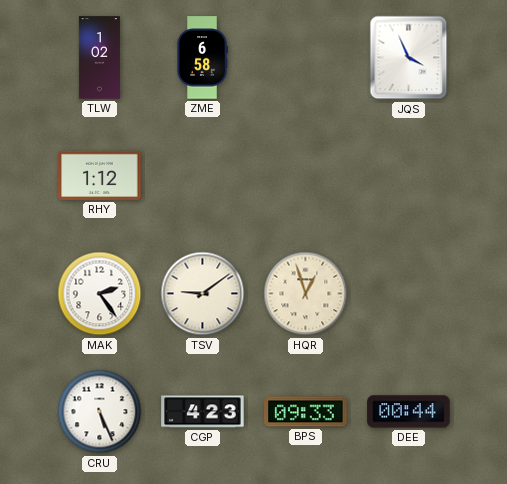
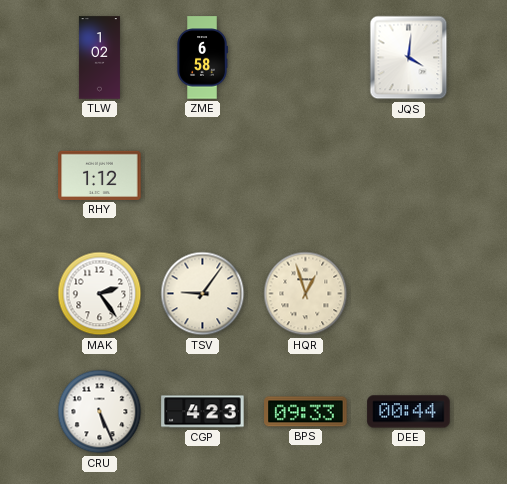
JQS: 3:56 -> 4:01
TSV: 9:09 -> 9:06
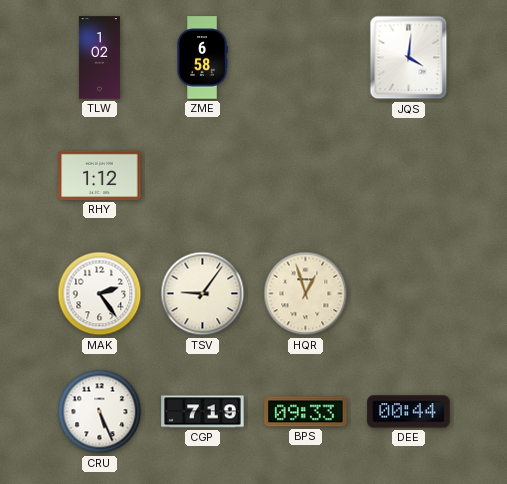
CGP: 4:23 -> 7:19
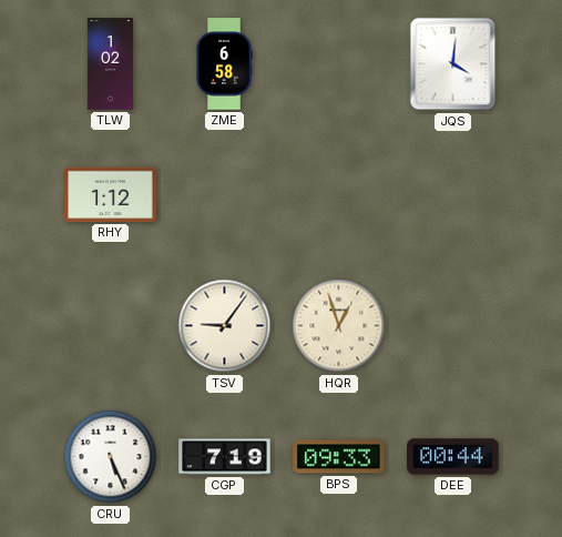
MAK: 2:24 -> none
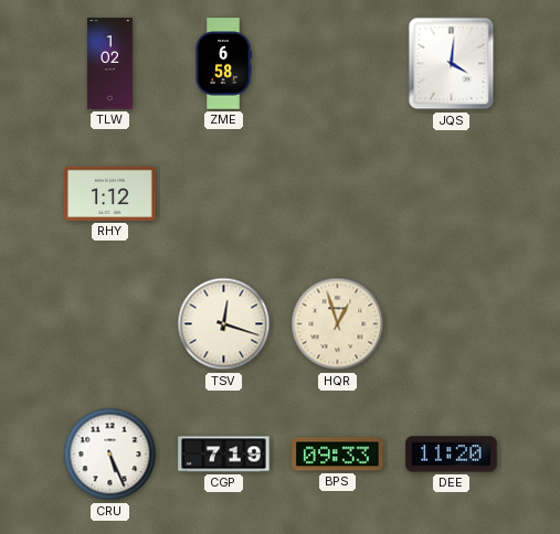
TSV: 9:06 -> 12:18
DEE: 00:44 -> 11:20
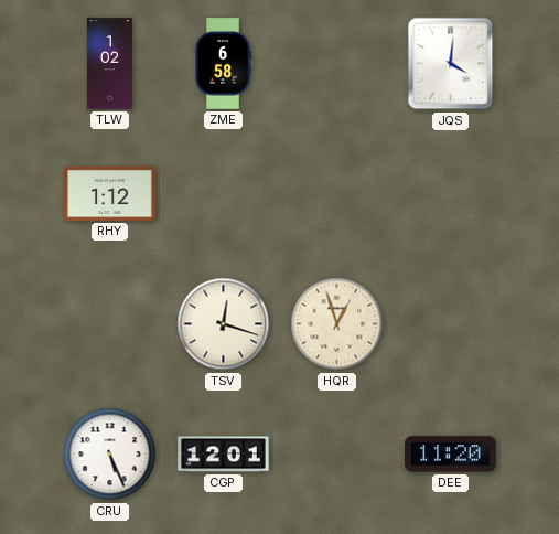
CGP: 7:19 -> 12:01
BPS: 09:33 -> none
